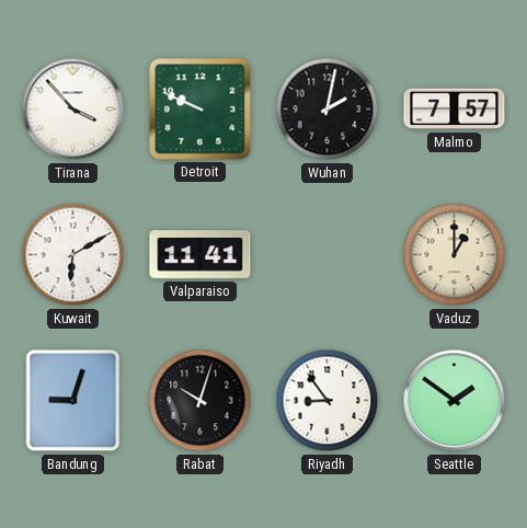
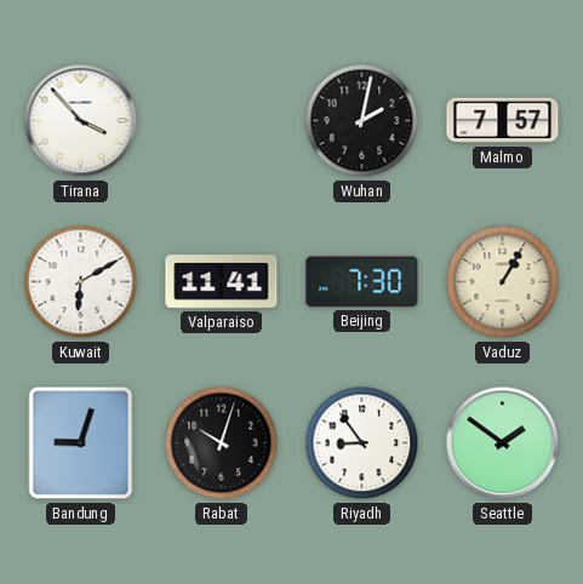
Detroit: 9:49 -> none
Beijing: none -> 7:30
Vaduz: 1:00 -> 1:05
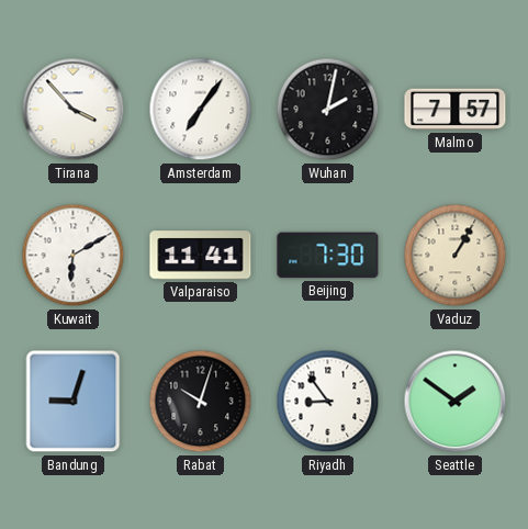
Amsterdam: none -> 7:06
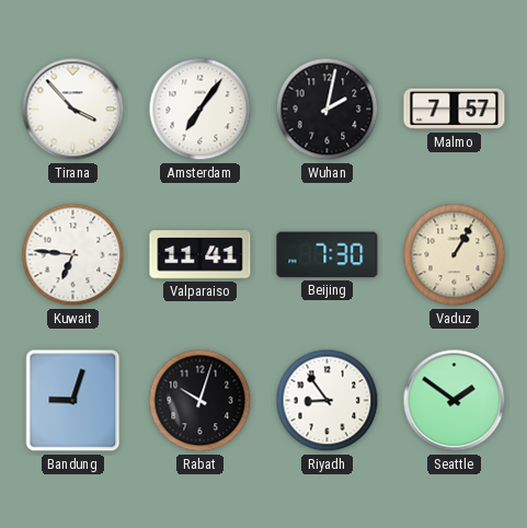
Kuwait: 6:10 -> 6:46
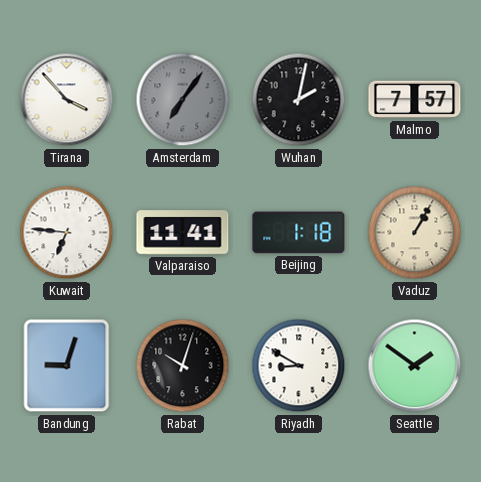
Amsterdam dial: white -> grey
Beijing: 7:30 -> 1:18
Riyadh: 8:54 -> 8:50
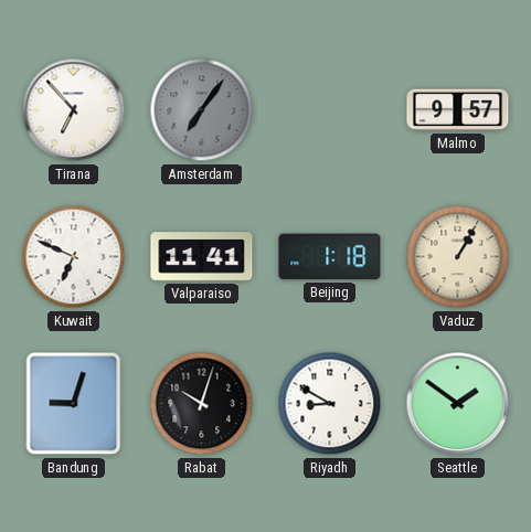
Tirana: 3:53 -> 6:53
Wuhan: 2:02 -> none
Malmo: 7:57 -> 9:57
Kuwait: 6:46 -> 6:49
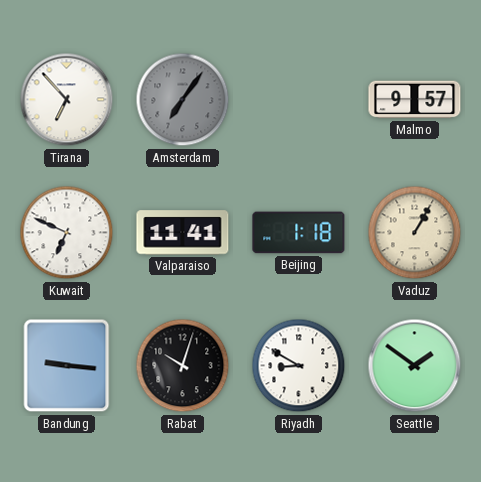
Bandung: 9:03 -> 9:16
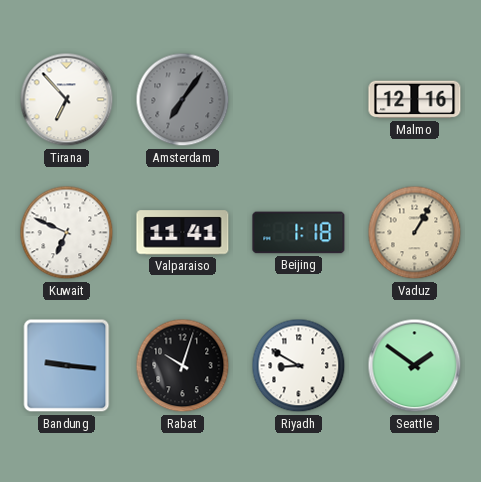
Malmo: 9:57 -> 12:16
